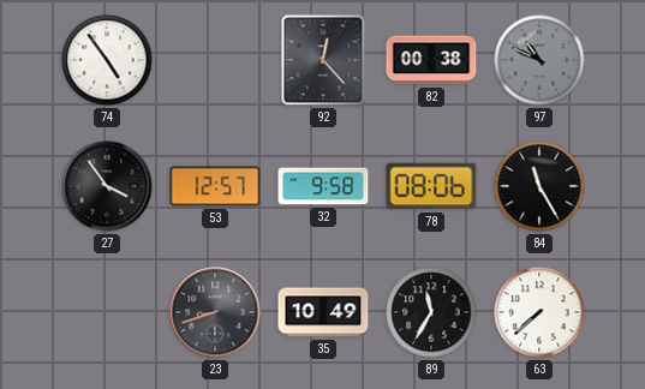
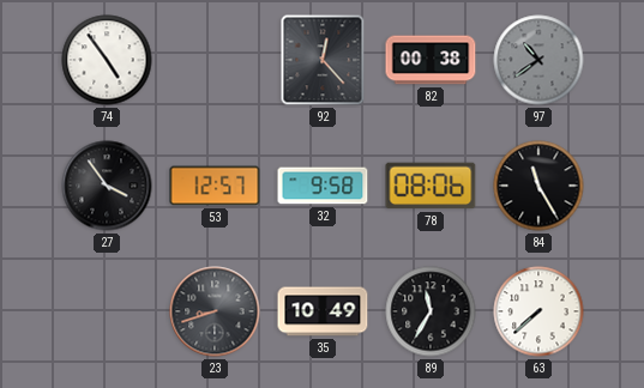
97: 10:49 -> 10:39
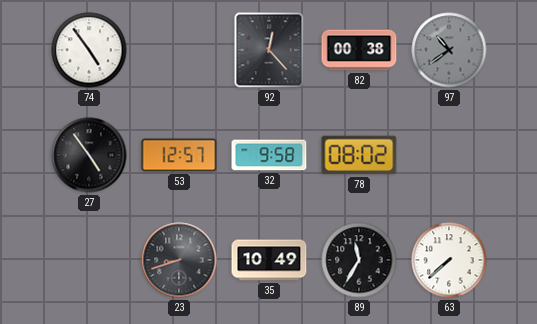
27: 3:54 -> 4:54
78: 08:06 -> 08:02
84: 11:25 -> none
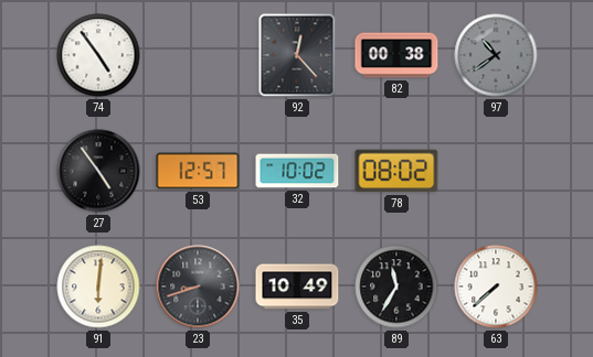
32: 9:58 -> 10:02
91: none -> 6:01
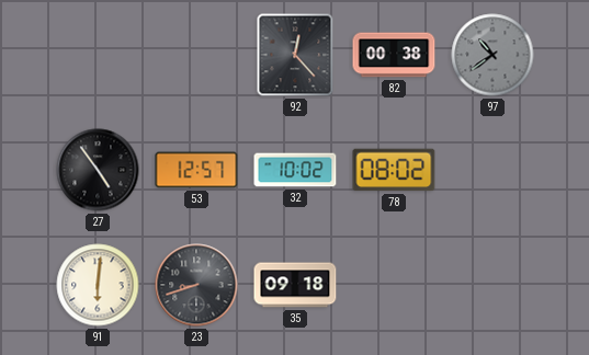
74: 4:54 -> none
35: 10:49 -> 09:18
89: 11:35 -> none
63: 7:38 -> none
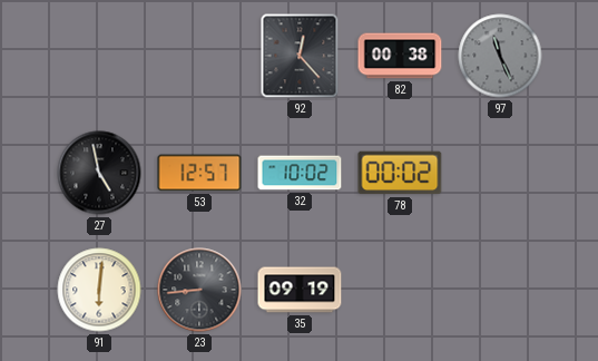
97: 10:39 -> 11:26
27: 4:54 -> 4:58
78: 08:02 -> 00:02
23: 8:42 -> 8:44
35: 09:18 -> 09:19
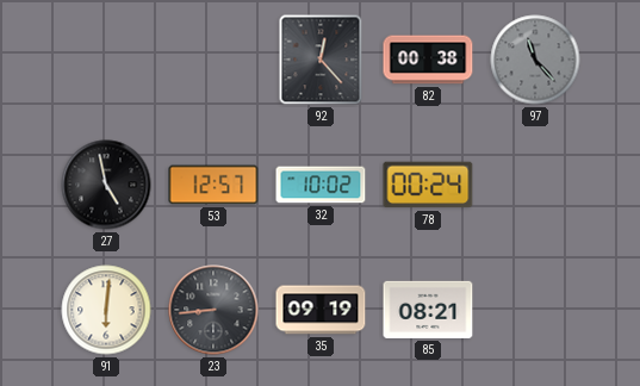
97: 11:26 -> 11:23
78: 00:02 -> 00:24
85: none -> 08:21
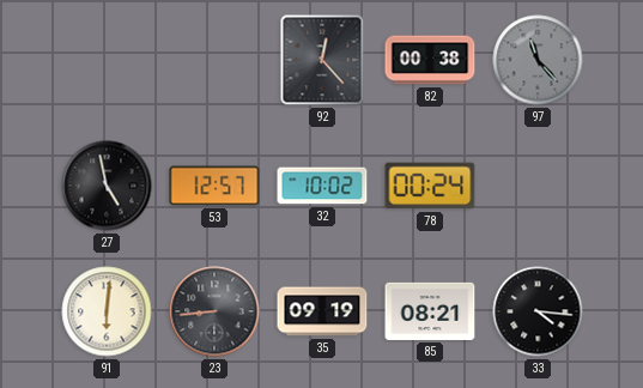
33: none -> 4:16
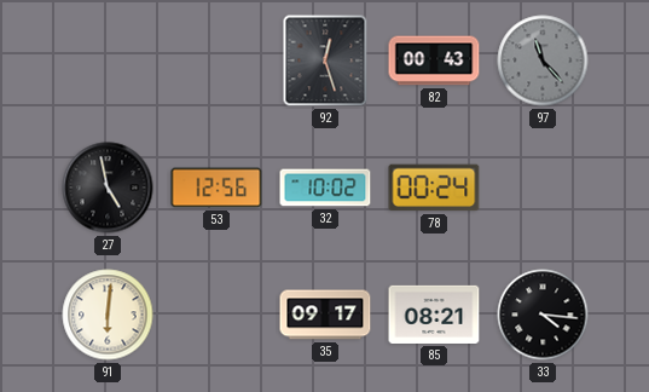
92: 12:23 -> 12:27
82: 00:38 -> 00:43
53: 12:57 -> 12:56
23: 8:44 -> none
35: 09:19 -> 09:17
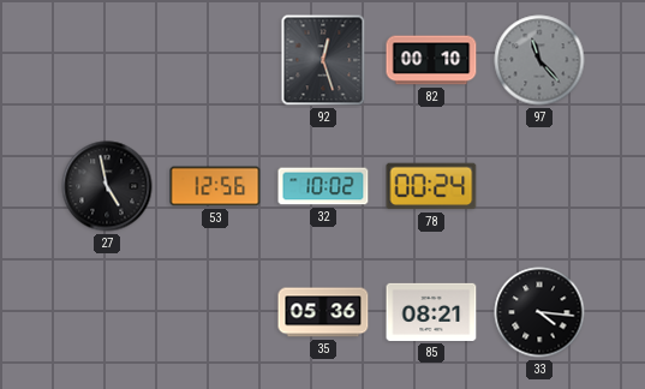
82: 00:43 -> 00:10
91: 6:01 -> none
35: 09:17 -> 05:36
